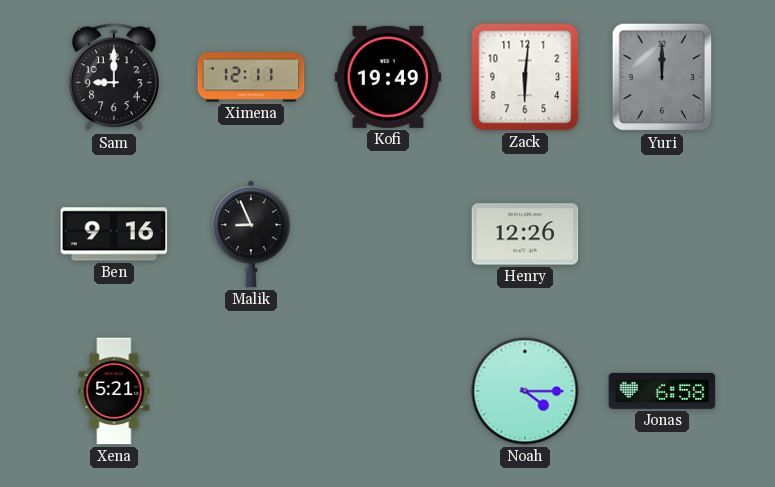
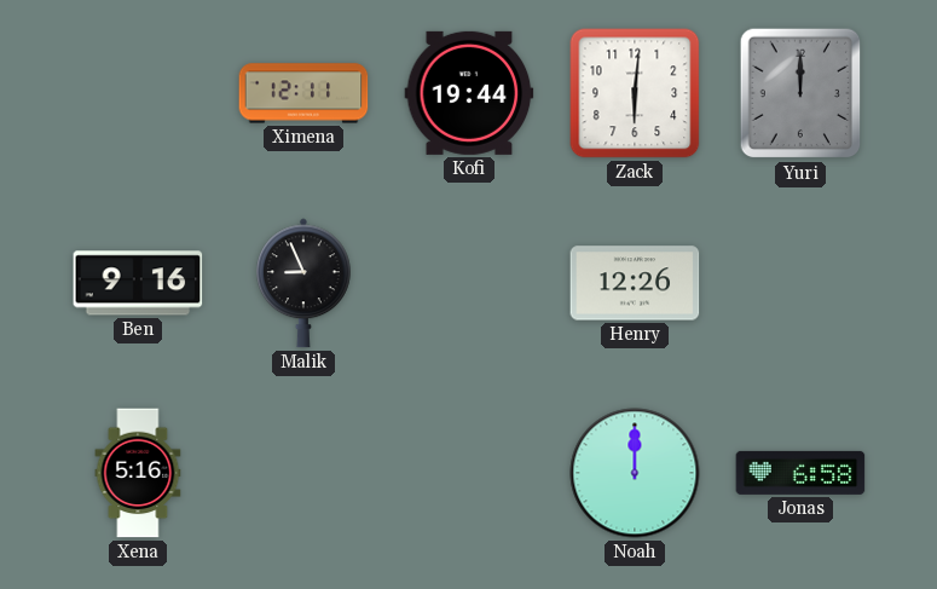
Sam: 9:00 -> none
Kofi: 19:49 -> 19:44
Xena: 5:21 -> 5:16
Noah: 4:15 -> 12:00
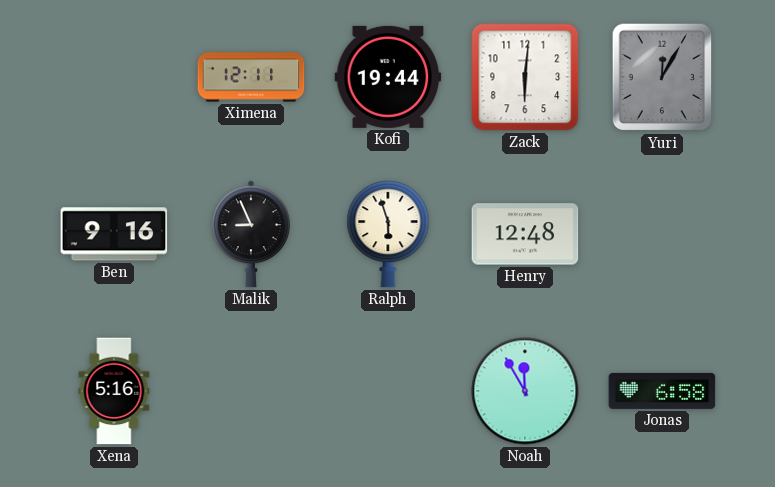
Yuri: 12:00 -> 12:05
Ralph: none -> 5:57
Henry: 12:26 -> 12:48
Noah: 12:00 -> 11:55
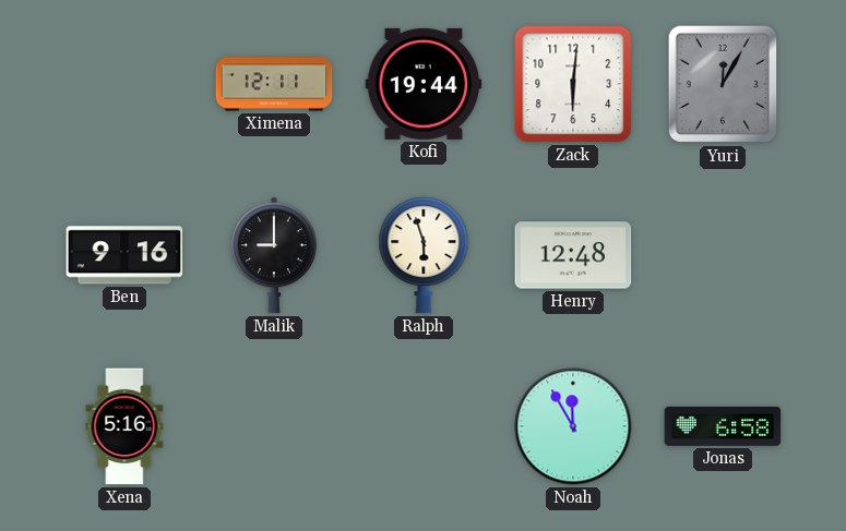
Malik: 8:56 -> 9:00
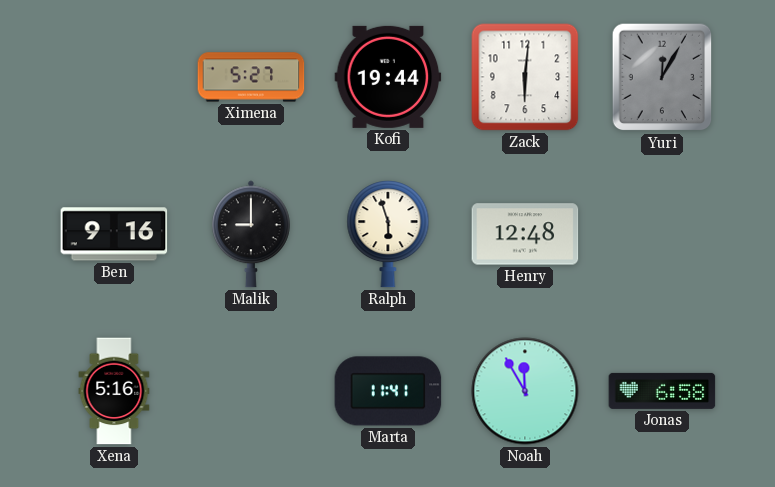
Ximena: 12:11 -> 5:27
Marta: none -> 11:41
